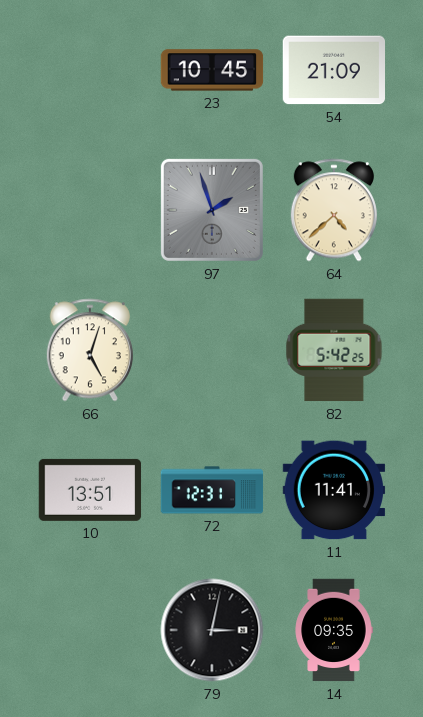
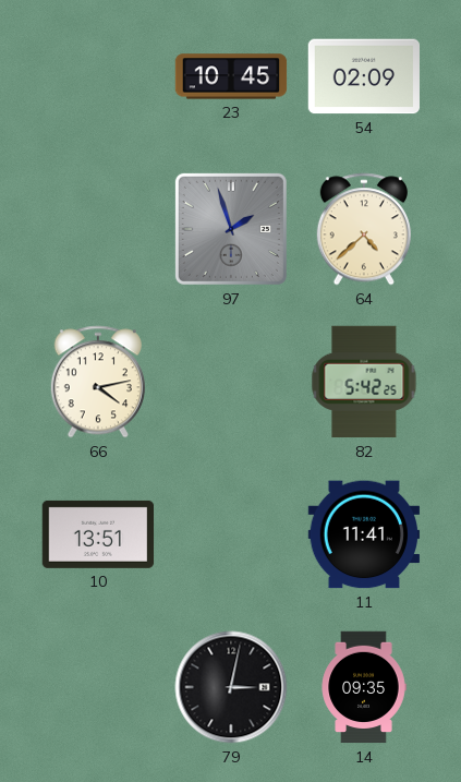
54: 21:09 -> 02:09
66: 5:03 -> 4:13
72: 12:31 -> none
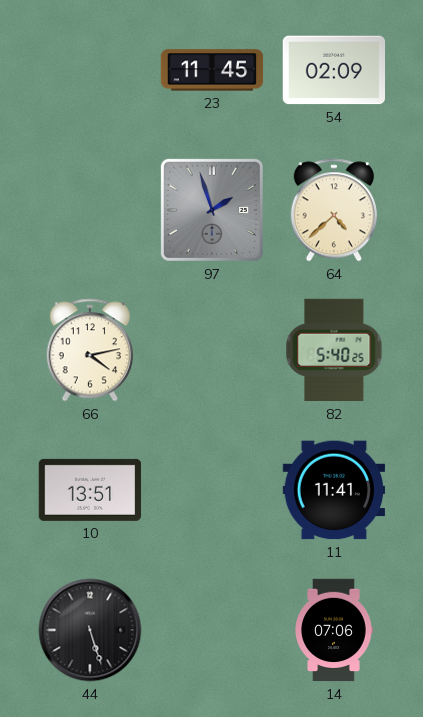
23: 10:45 -> 11:45
82: 5:42 -> 5:40
44: none -> 5:27
79: 3:02 -> none
14: 09:35 -> 07:06
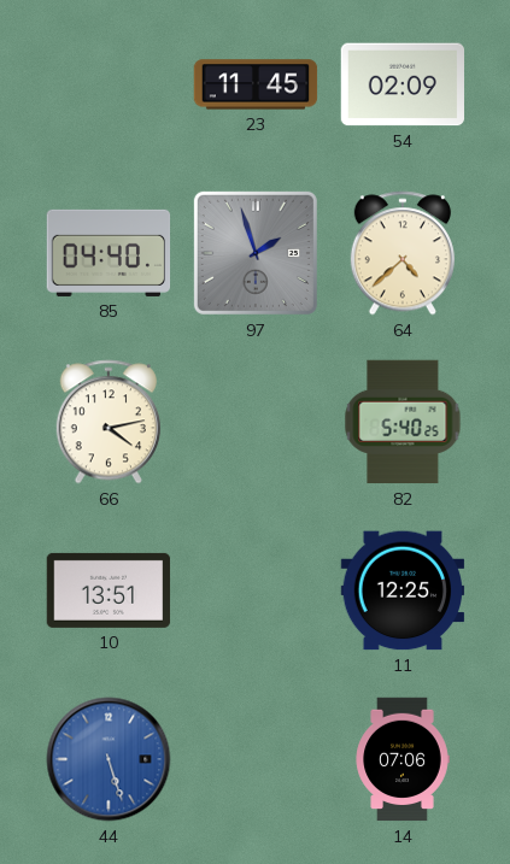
85: none -> 04:40
11: 11:41 -> 12:25
44 dial: black -> blue
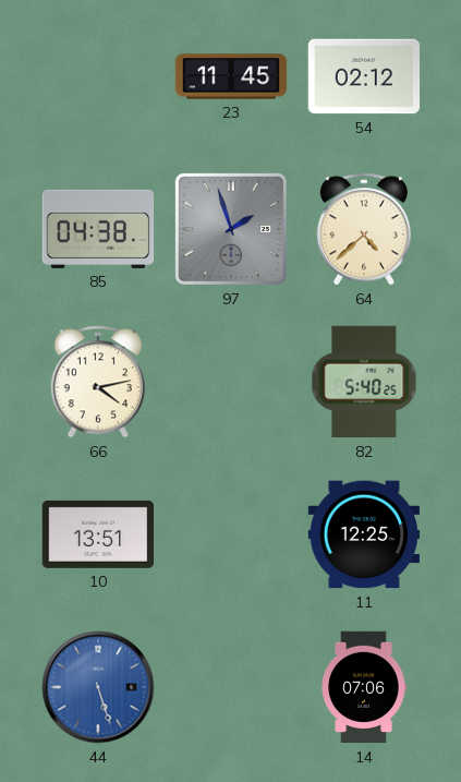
54: 02:09 -> 02:12
85: 04:40 -> 04:38
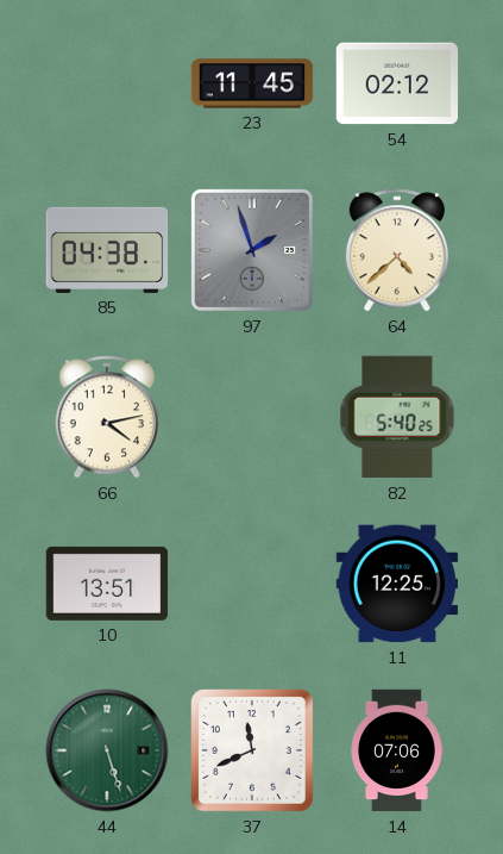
44 dial: blue -> green
37: none -> 11:41
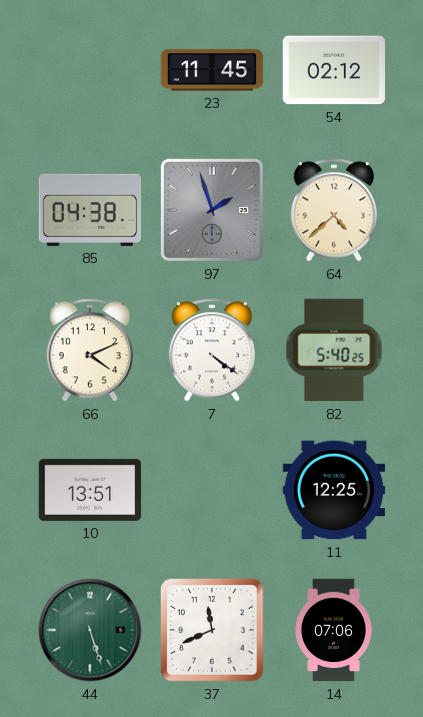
66: 4:13 -> 4:11
7: none -> 4:21
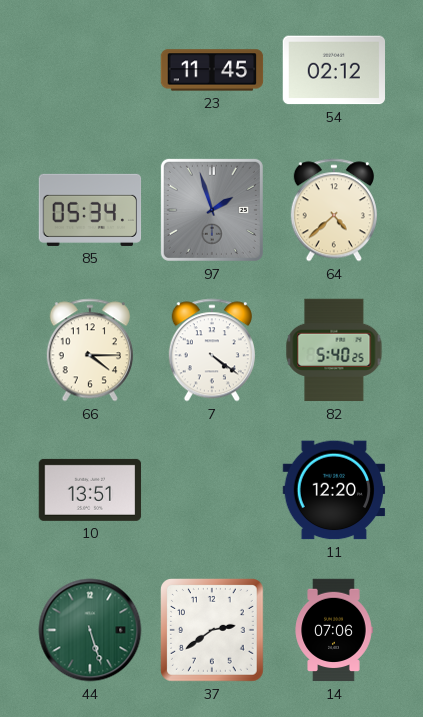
85: 04:38 -> 05:34
66: 4:11 -> 4:15
11: 12:25 -> 12:20
37: 11:41 -> 2:39
